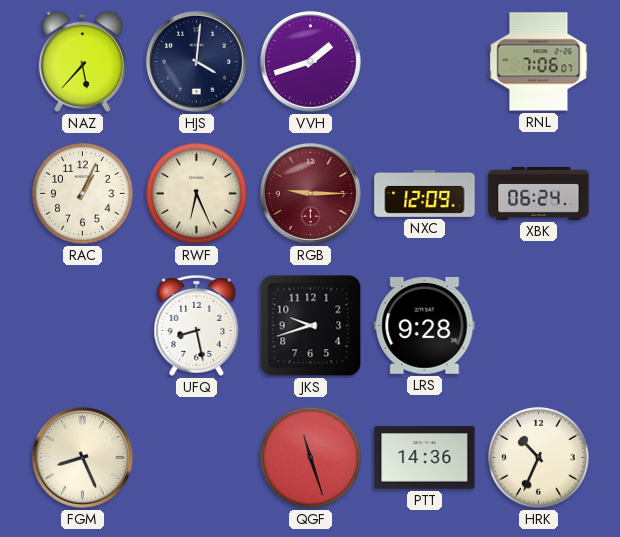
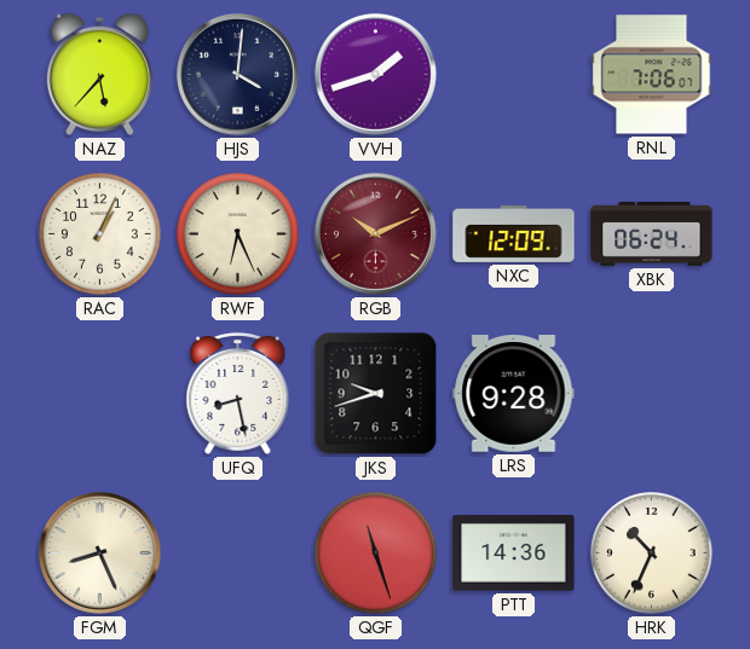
RGB: 9:15 -> 10:11
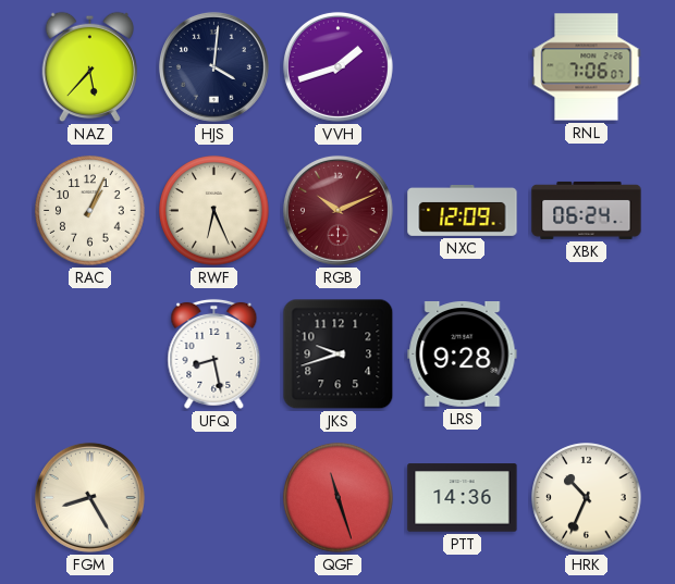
FGM: 8:26 -> 8:25
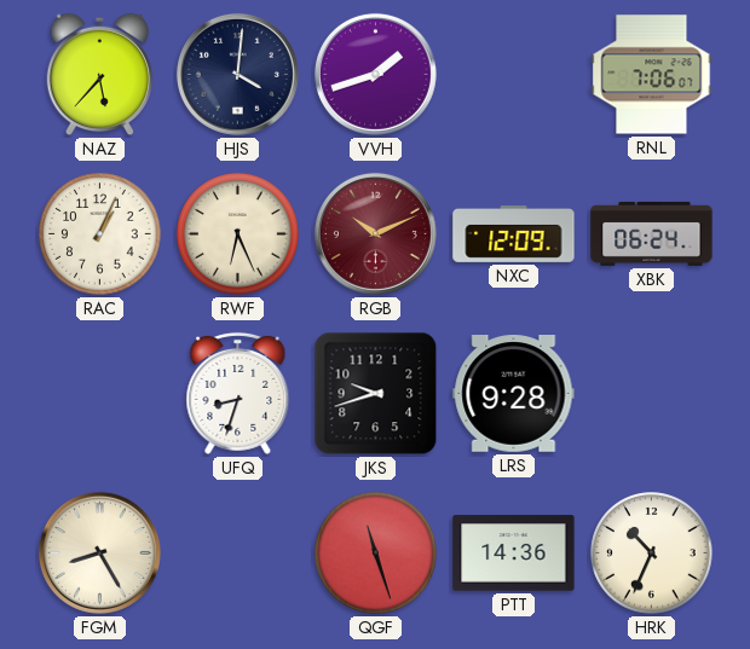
UFQ: 8:28 -> 8:33
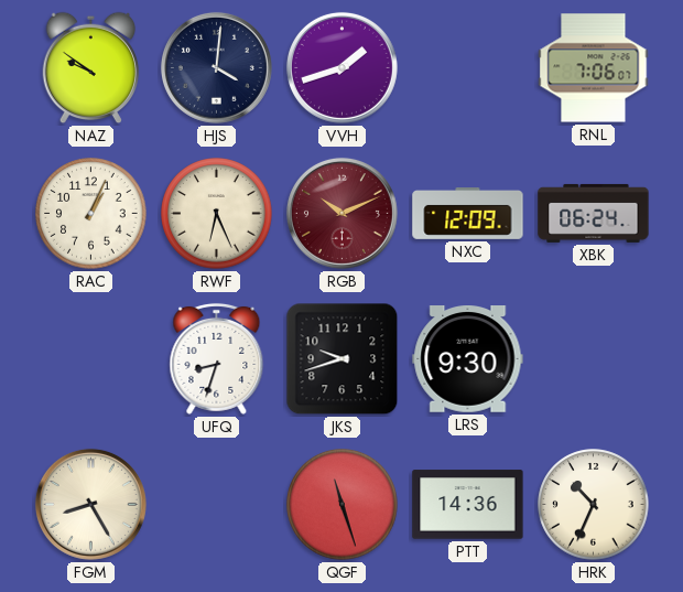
NAZ: 5:37 -> 9:51
LRS: 9:28 -> 9:30
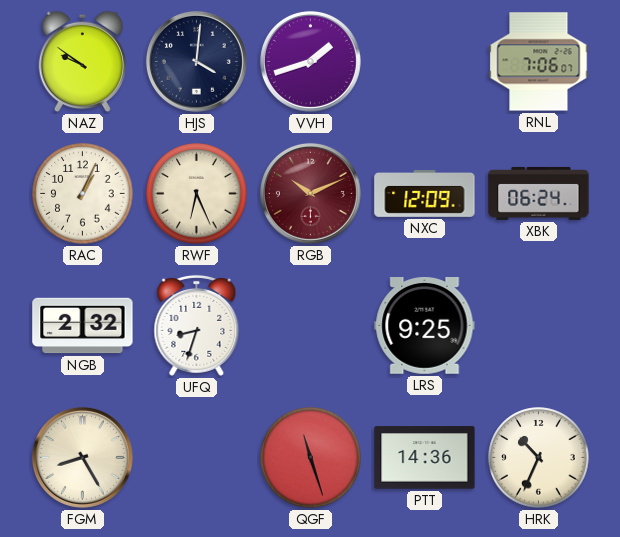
NGB: none -> 2:32
JKS: 9:42 -> none
LRS: 9:30 -> 9:25
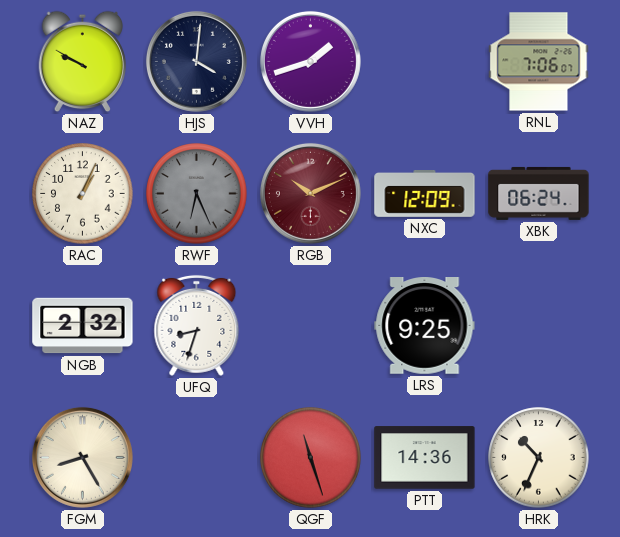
NAZ: 9:51 -> 9:50
RWF dial: cream -> grey
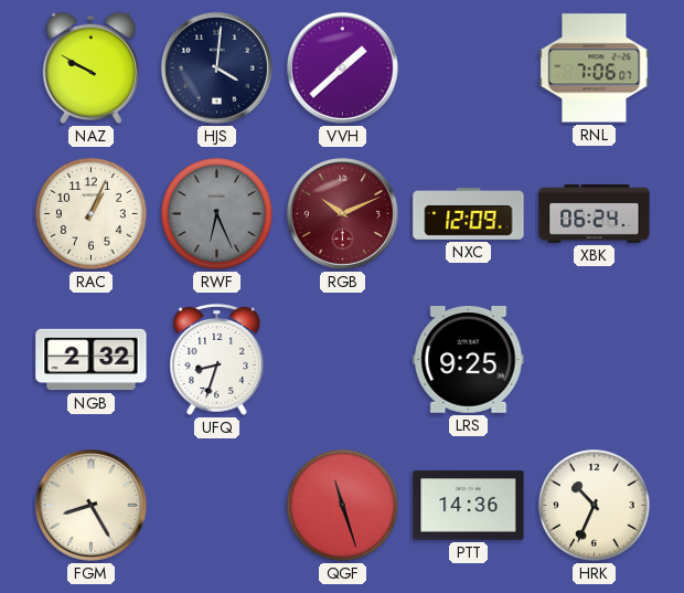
VVH: 1:42 -> 1:38
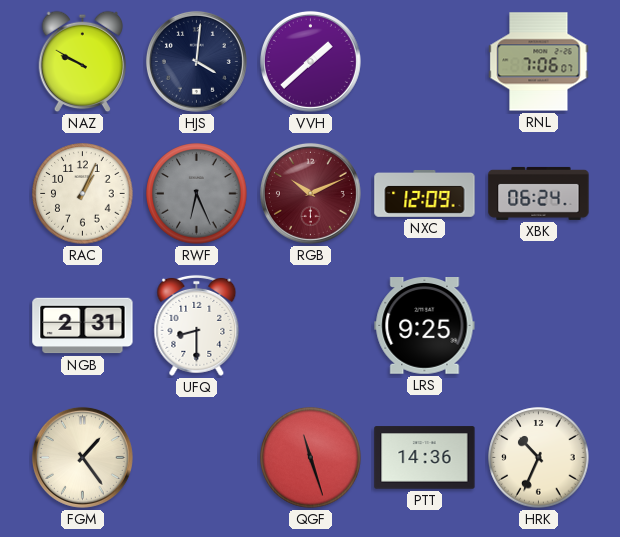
NGB: 2:32 -> 2:31
UFQ: 8:33 -> 8:30
FGM: 8:25 -> 1:24
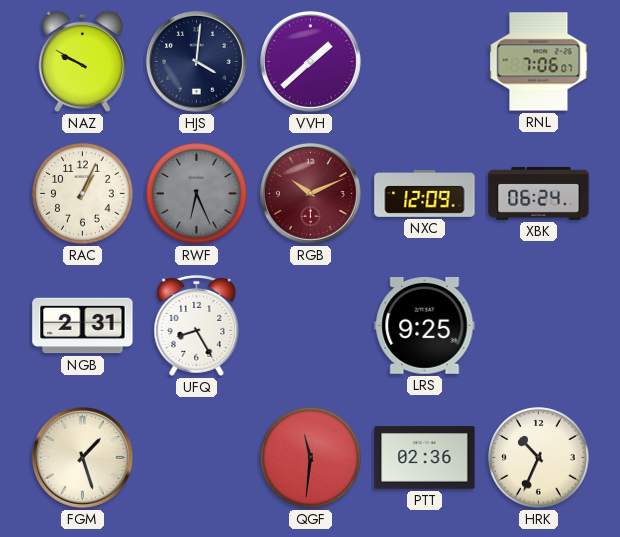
UFQ: 8:30 -> 8:25
FGM: 1:24 -> 1:27
QGF: 11:27 -> 11:31
PTT: 14:36 -> 02:36
